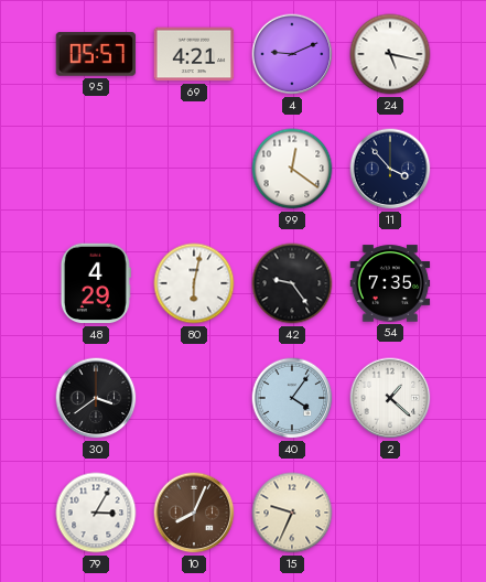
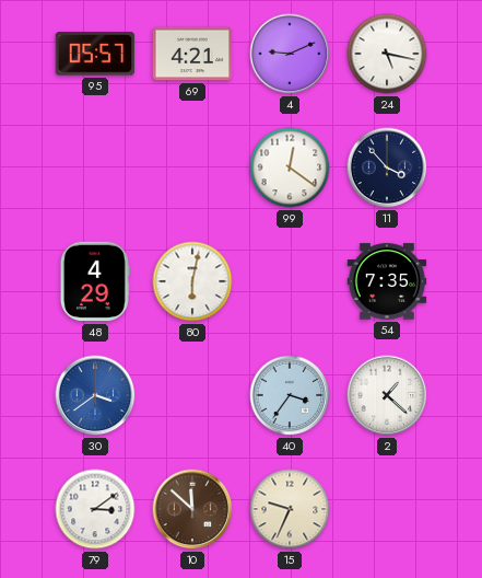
42: 9:24 -> none
30 dial: black -> blue
40: 4:06 -> 3:36
79: 3:05 -> 3:09
10: 8:04 -> 11:52
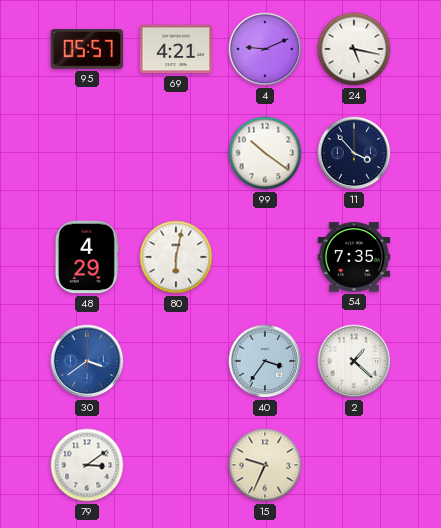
99: 12:21 -> 10:21
10: 11:52 -> none
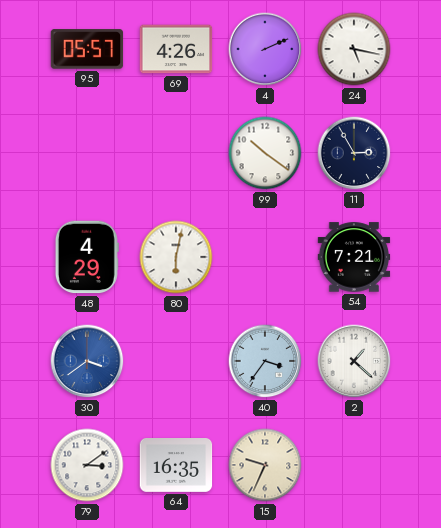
69: 4:21 -> 4:26
4: 9:11 -> 2:11
11: 3:53 -> 2:55
54: 7:35 -> 7:21
64: none -> 16:35
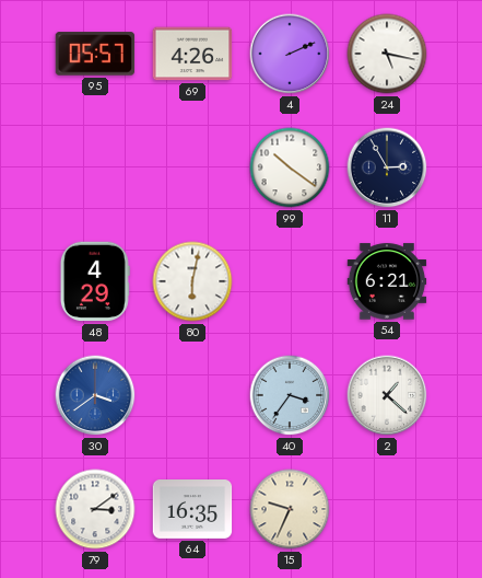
54: 7:21 -> 6:21
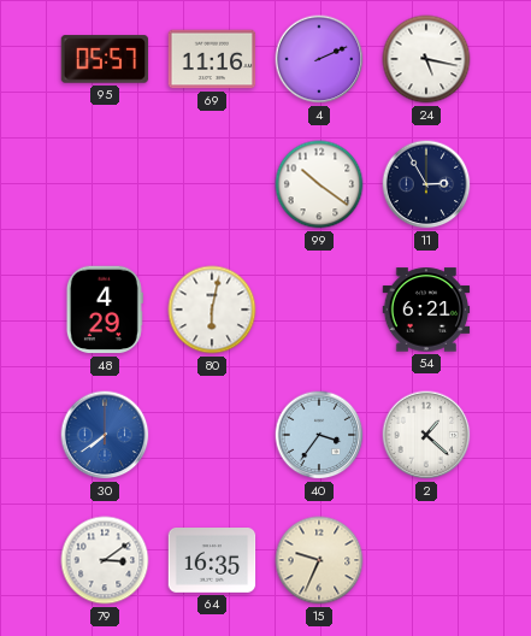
69: 4:26 -> 11:16
30: 3:39 -> 7:39
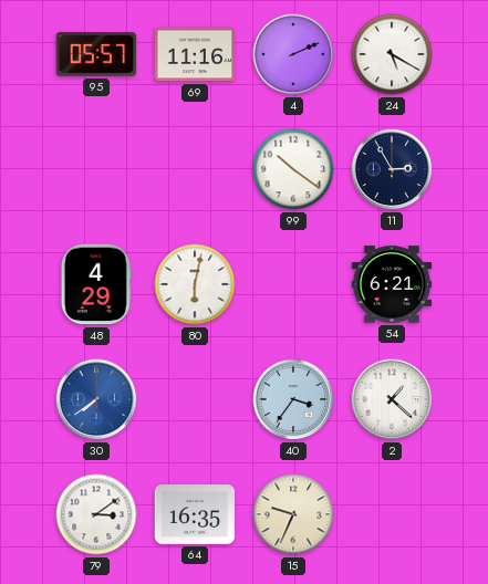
24: 5:17 -> 5:20
